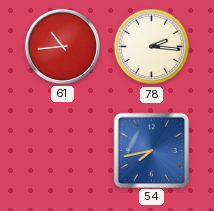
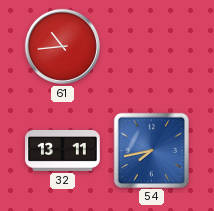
78: 2:16 -> none
32: none -> 13:11
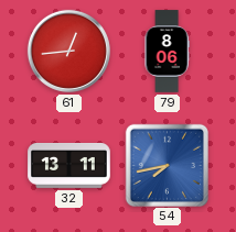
61: 10:44 -> 12:44
79: none -> 8:06
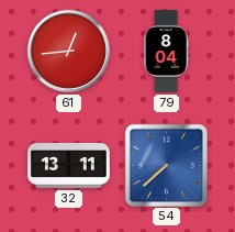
79: 8:06 -> 8:04
54: 7:43 -> 7:38
